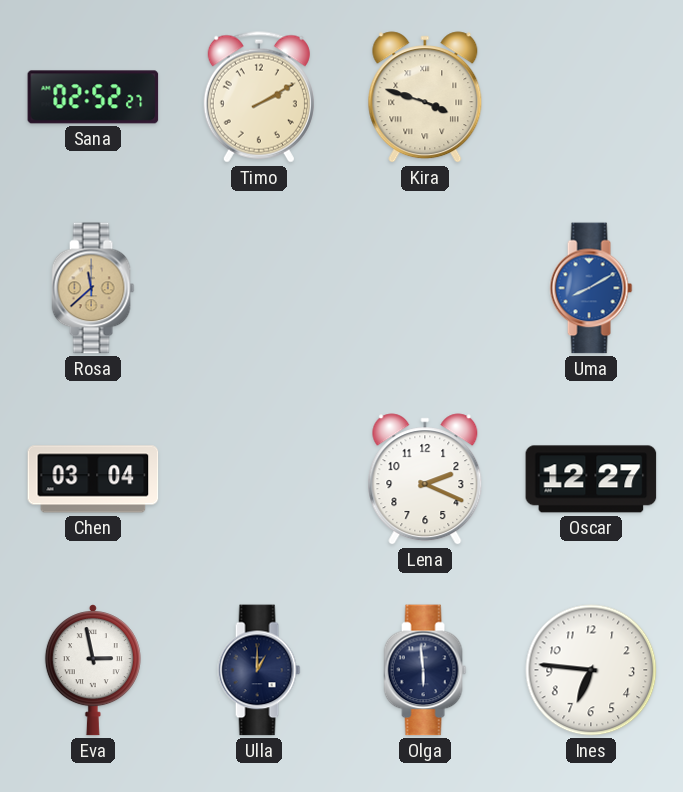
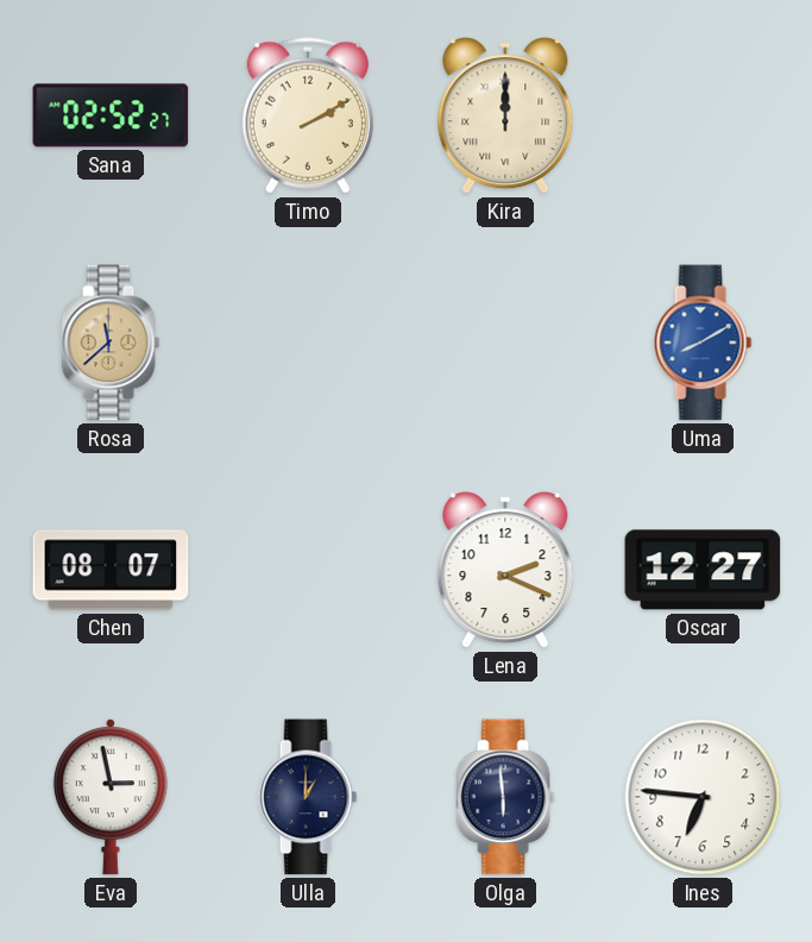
Kira: 3:48 -> 12:00
Chen: 03:04 -> 08:07
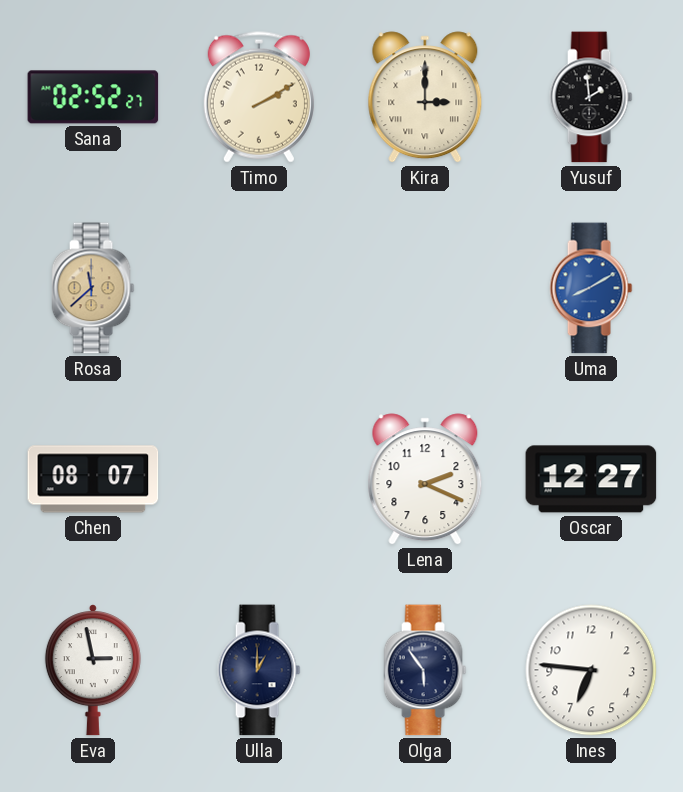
Kira: 12:00 -> 3:00
Yusuf: none -> 1:59
Olga: 5:59 -> 5:54
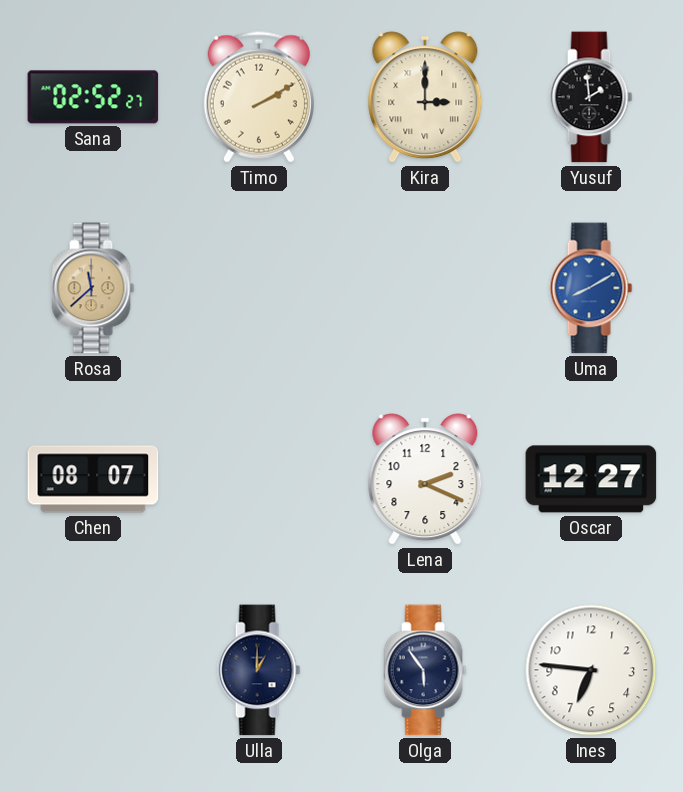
Eva: 2:58 -> none
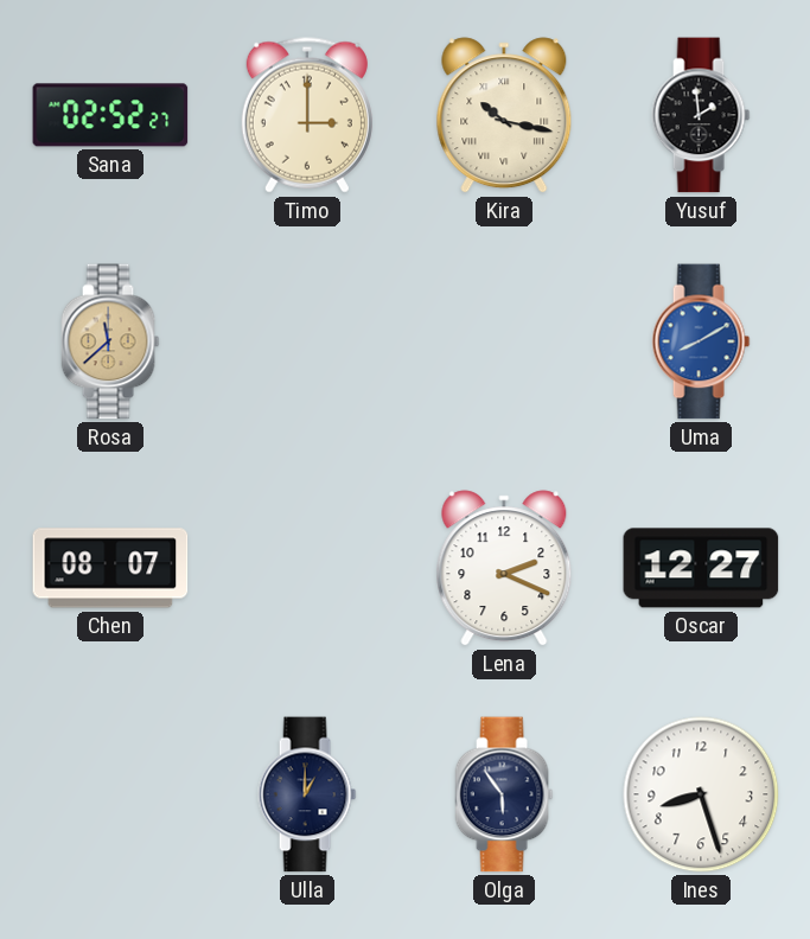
Timo: 2:10 -> 3:00
Kira: 3:00 -> 10:17
Ines: 6:46 -> 8:27
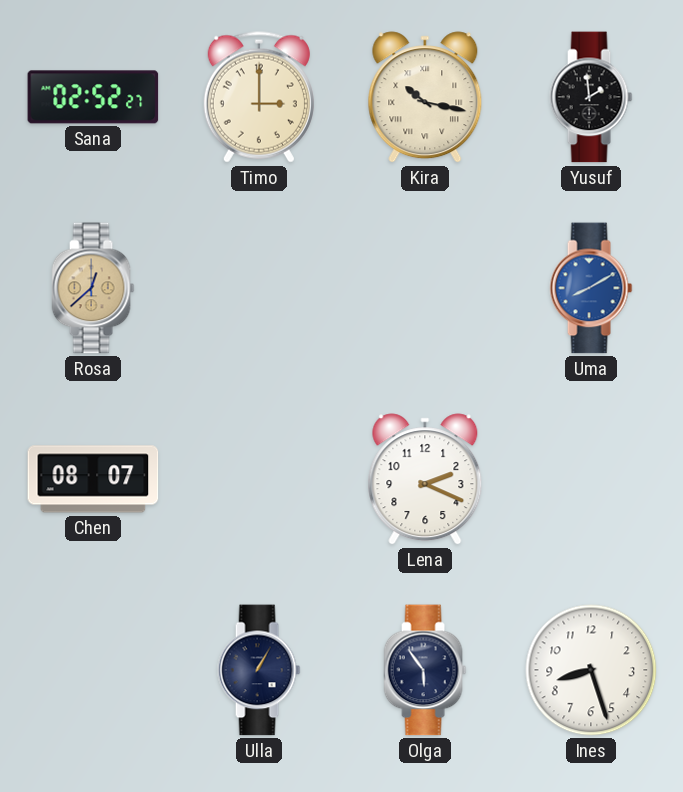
Rosa: 11:38 -> 12:38
Oscar: 12:27 -> none
Ulla: 1:00 -> 1:05
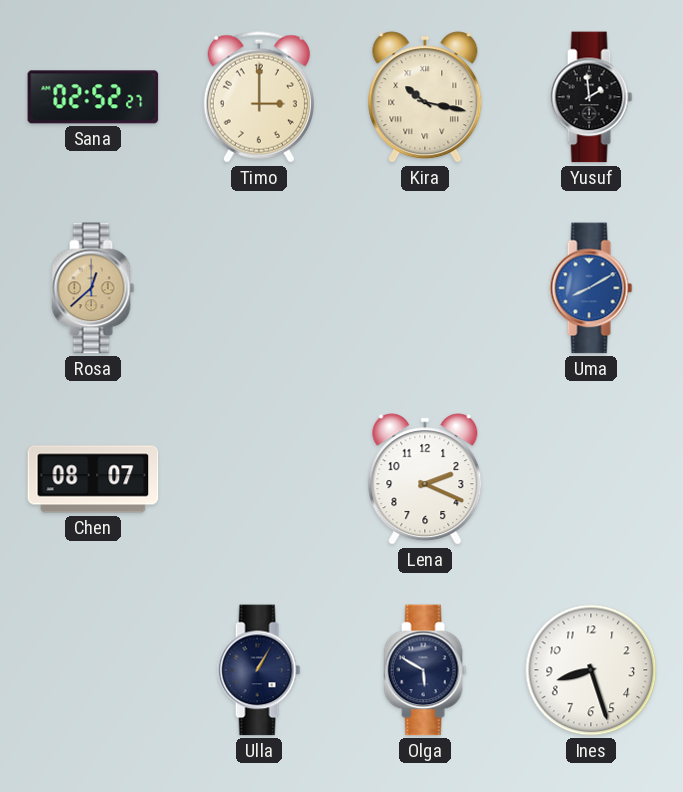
Olga: 5:54 -> 5:50
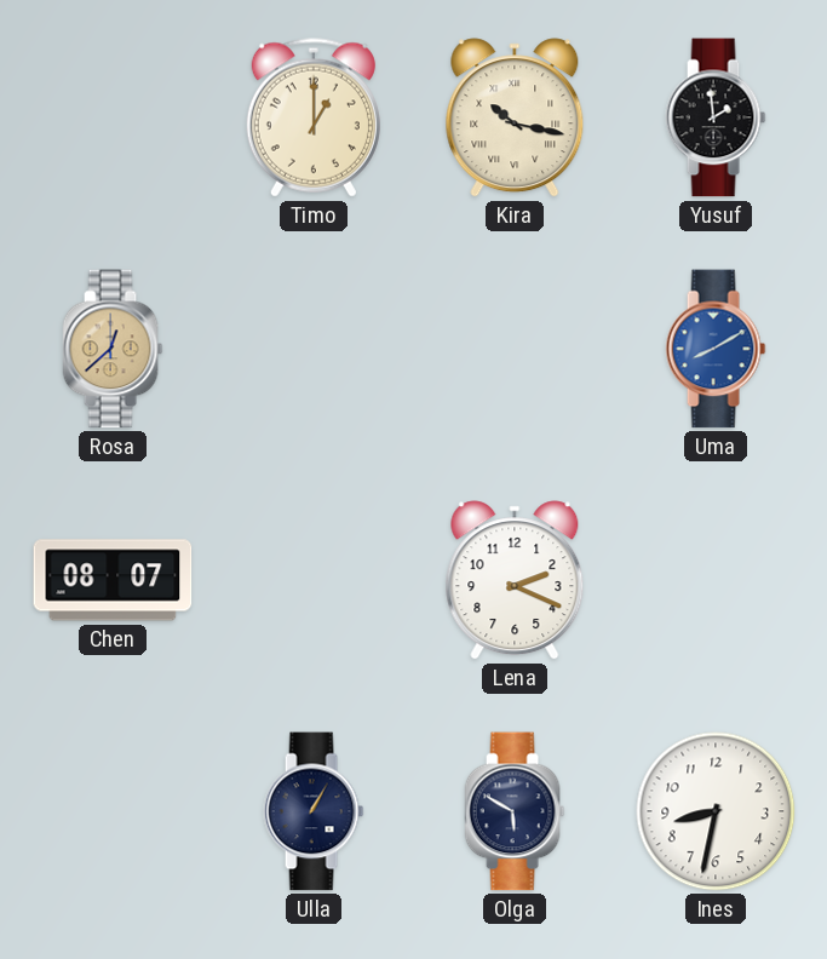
Sana: 02:52 -> none
Timo: 3:00 -> 1:00
Ines: 8:27 -> 8:32
